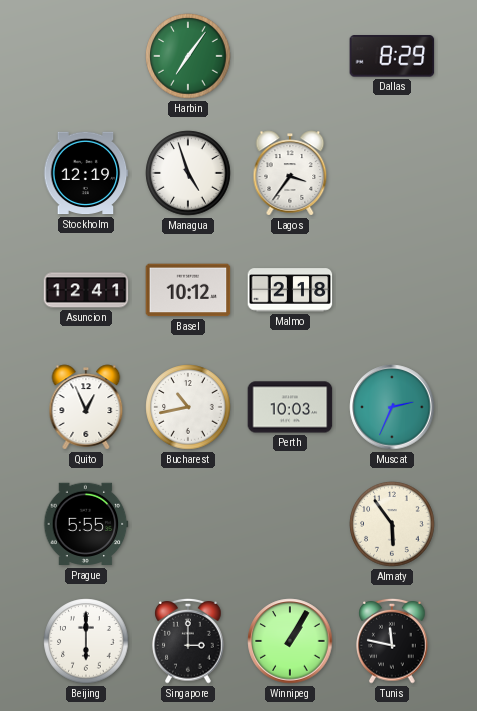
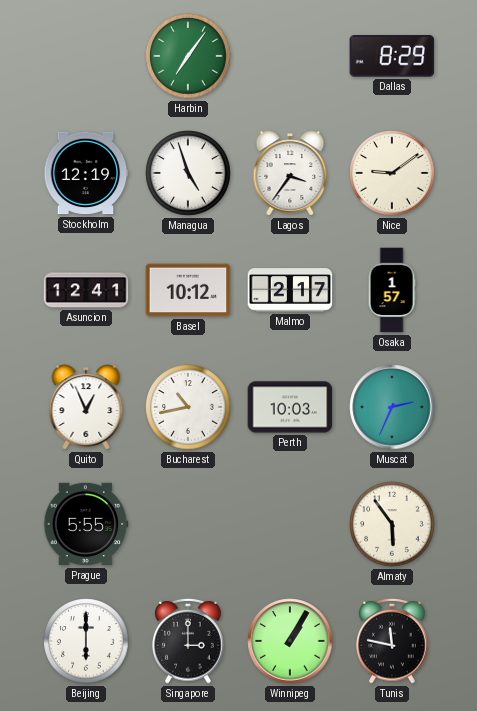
Nice: none -> 9:09
Malmo: 2:18 -> 2:17
Osaka: none -> 1:57
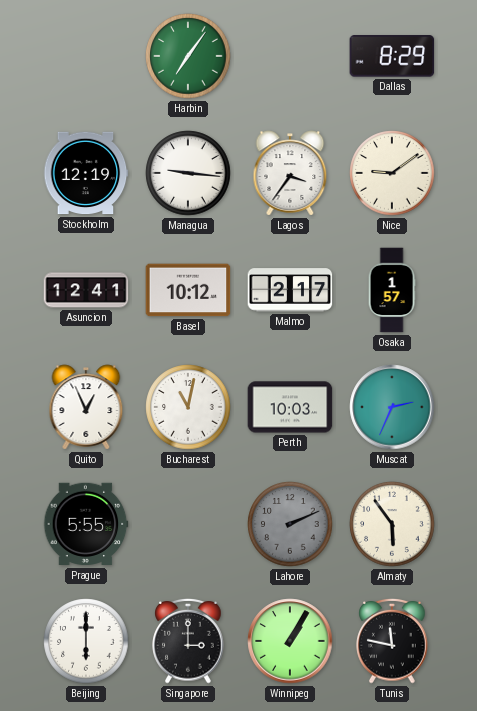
Managua: 4:57 -> 9:16
Bucharest: 10:43 -> 11:02
Lahore: none -> 2:11
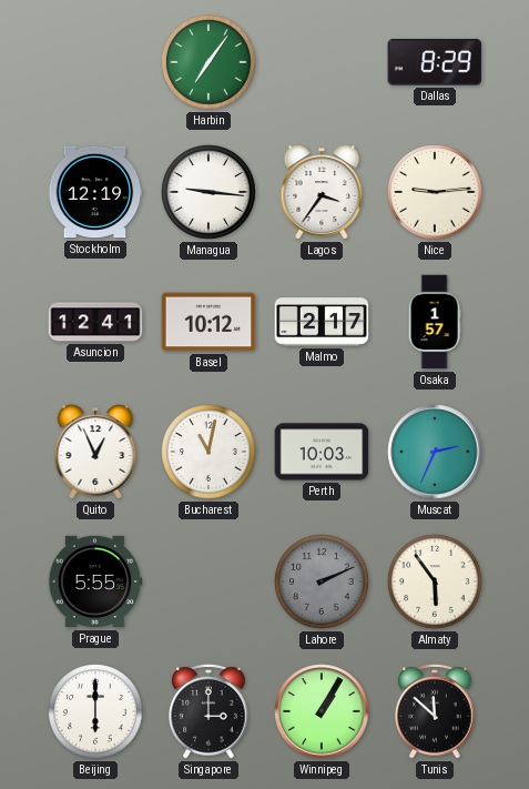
Nice: 9:09 -> 9:14
Tunis: 11:47 -> 11:52
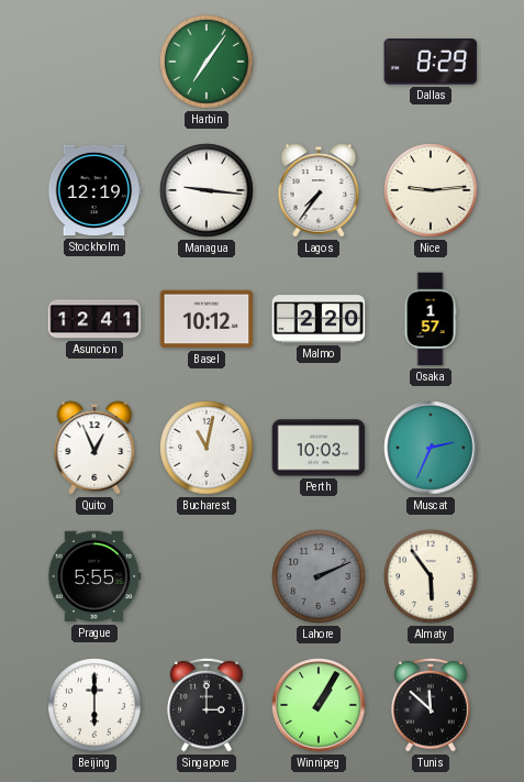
Lagos: 3:36 -> 7:36
Malmo: 2:17 -> 2:20
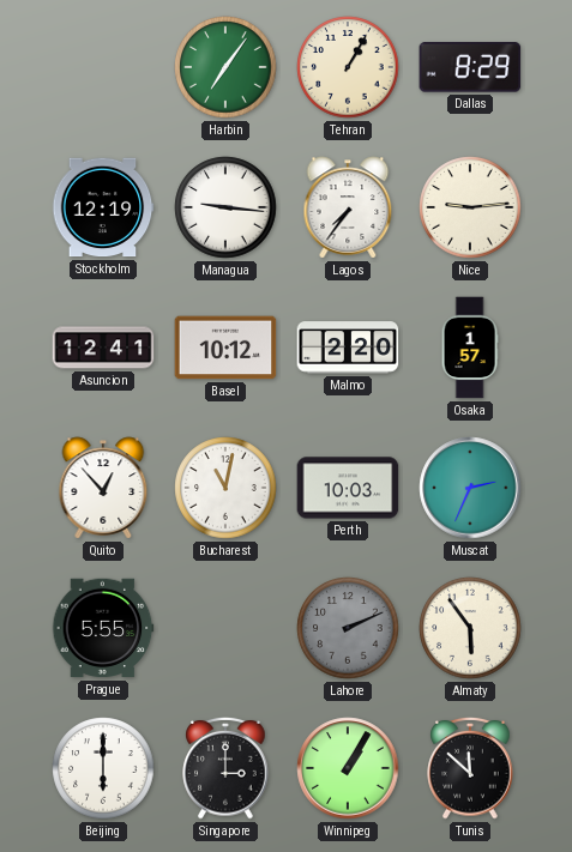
Tehran: none -> 1:05
Quito: 12:56 -> 12:53
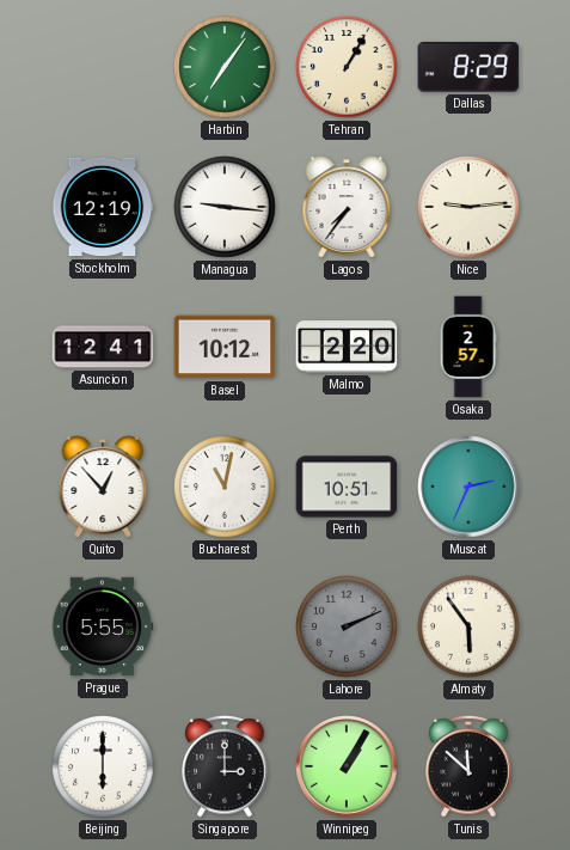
Osaka: 1:57 -> 2:57
Perth: 10:03 -> 10:51
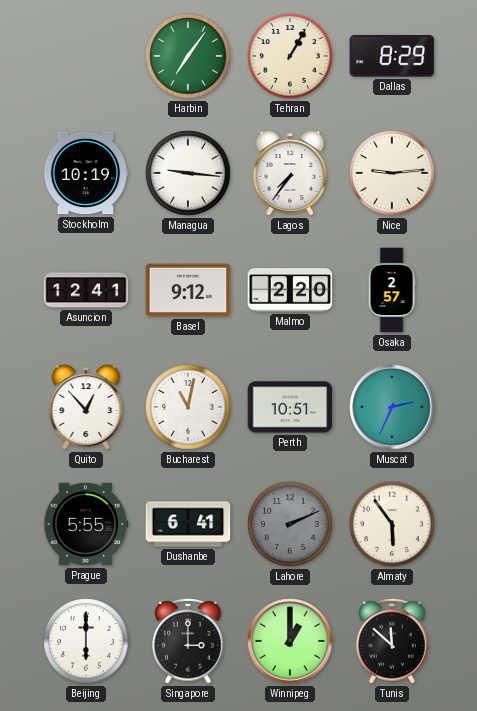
Stockholm: 12:19 -> 10:19
Basel: 10:12 -> 9:12
Dushanbe: none -> 6:41
Winnipeg: 1:05 -> 1:00
